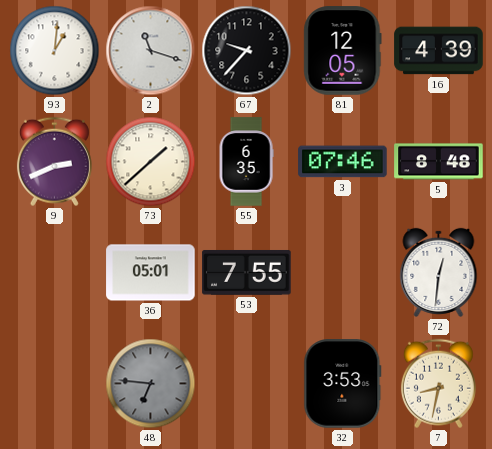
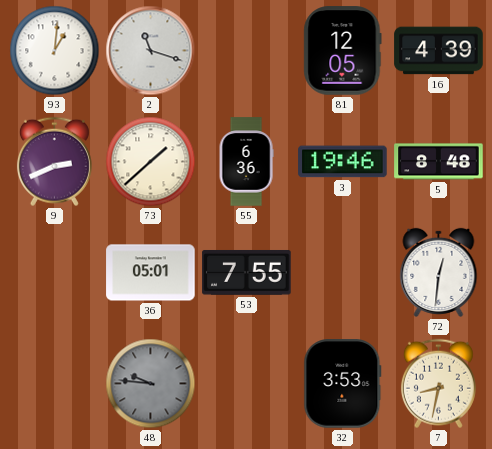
67: 9:37 -> none
55: 6:35 -> 6:36
3: 07:46 -> 19:46
48: 6:46 -> 9:46
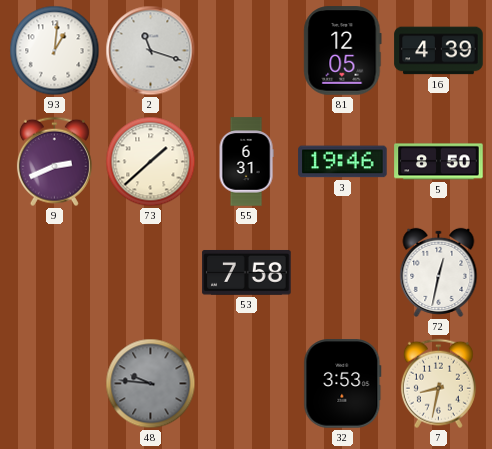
55: 6:36 -> 6:31
5: 8:48 -> 8:50
36: 05:01 -> none
53: 7:55 -> 7:58
72: 12:31 -> 12:32
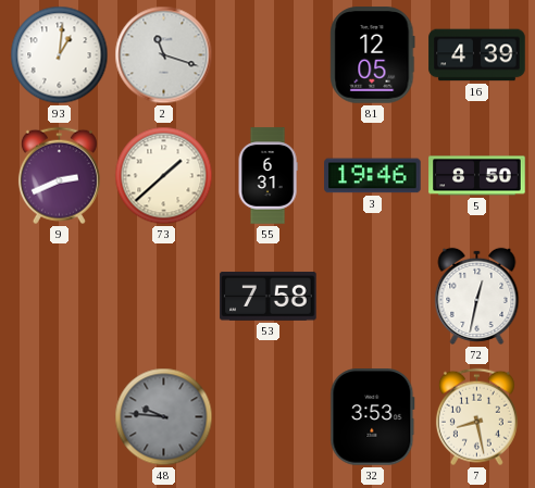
7: 8:32 -> 8:28
